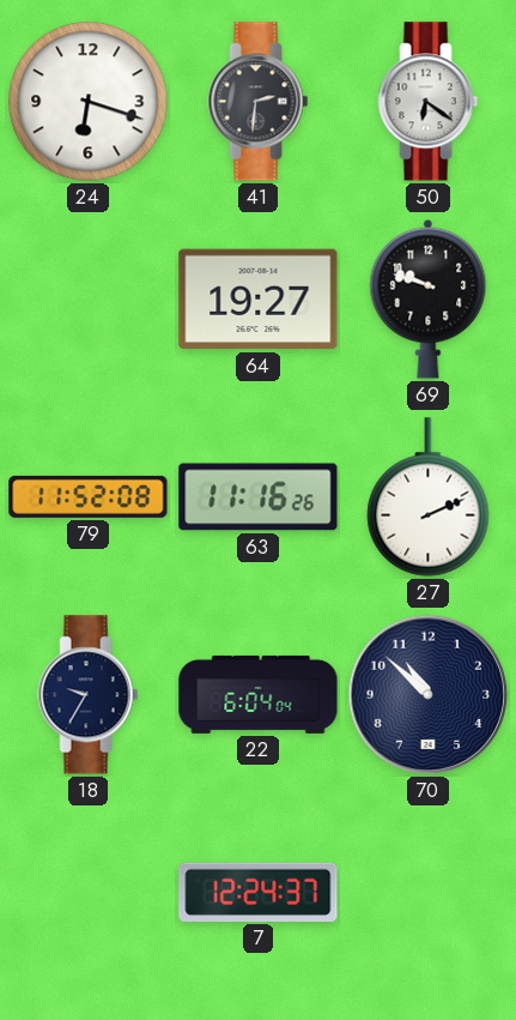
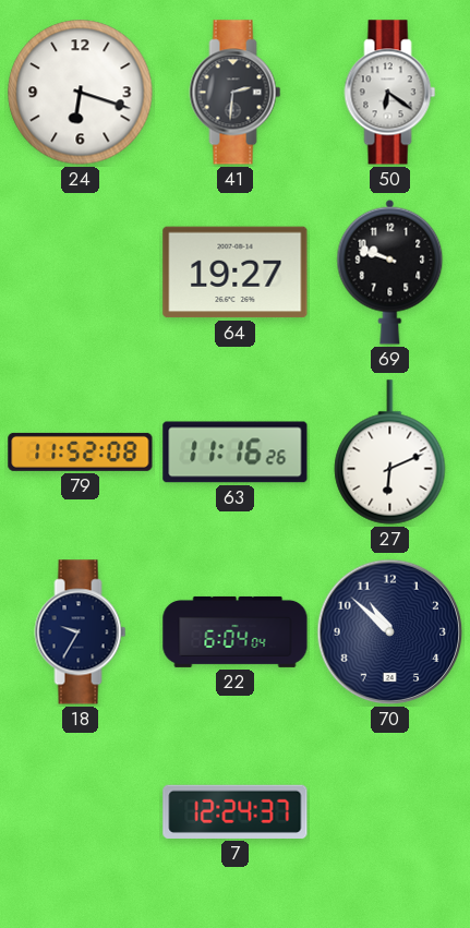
27: 2:11 -> 6:11
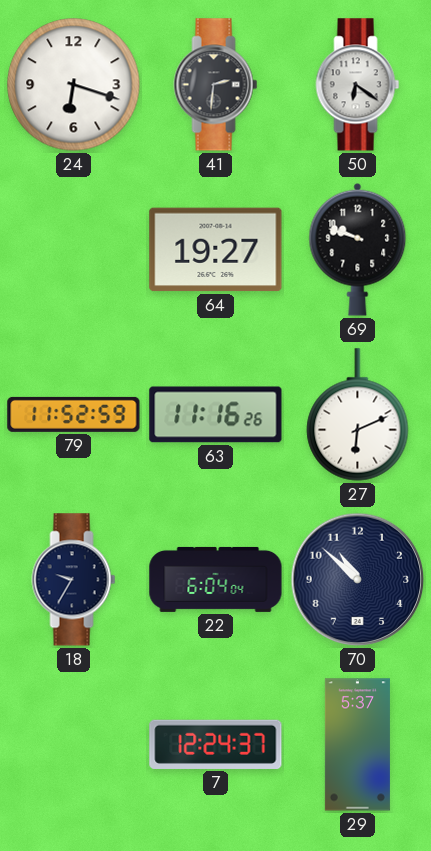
79: 11:52:08 -> 11:52:59
29: none -> 5:37
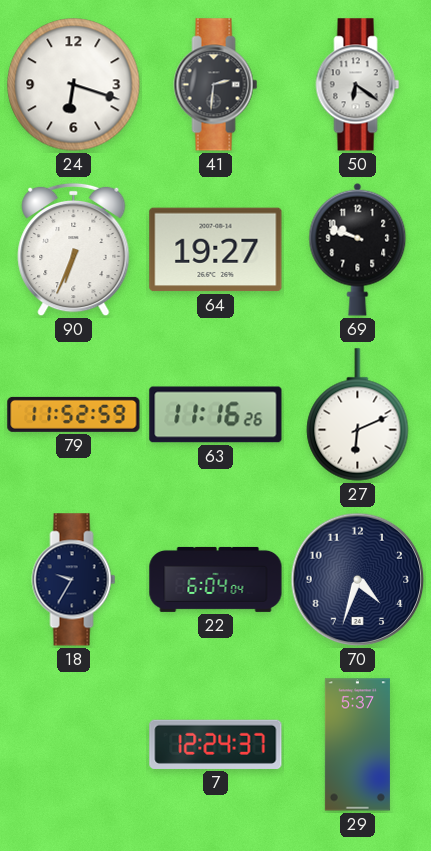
90: none -> 6:34
70: 10:52 -> 4:33
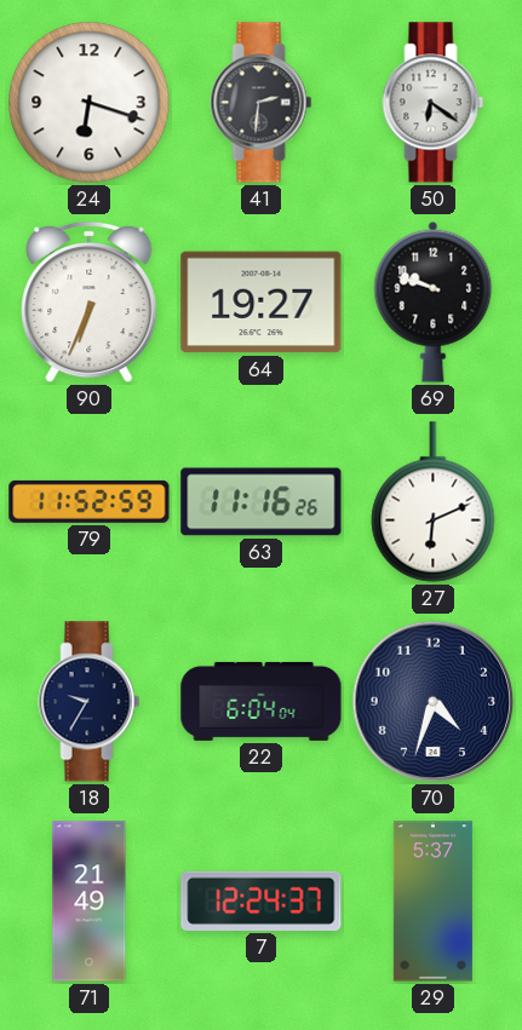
71: none -> 21:49
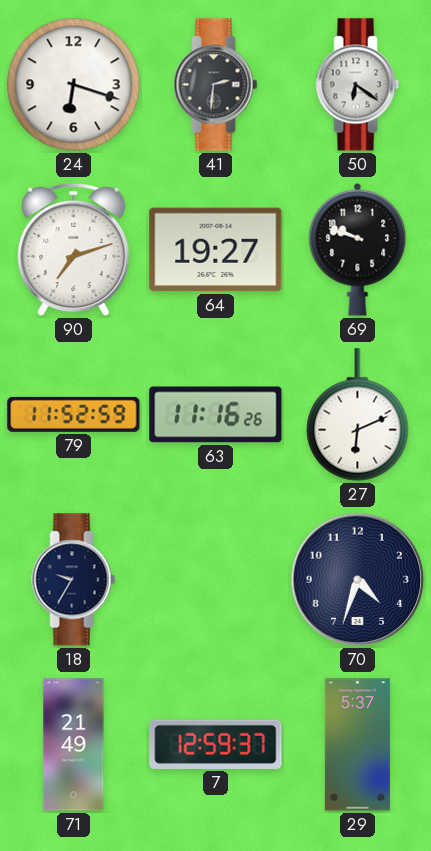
90: 6:34 -> 7:12
22: 6:04 -> none
7: 12:24 -> 12:59
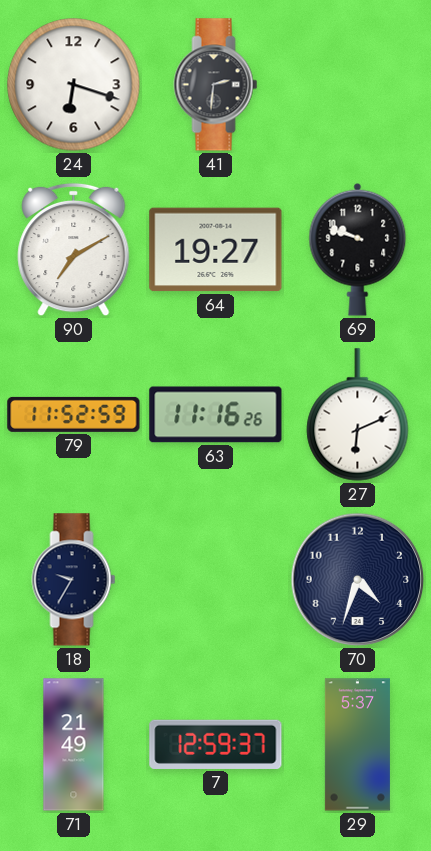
50: 6:21 -> none
90: 7:12 -> 7:10
